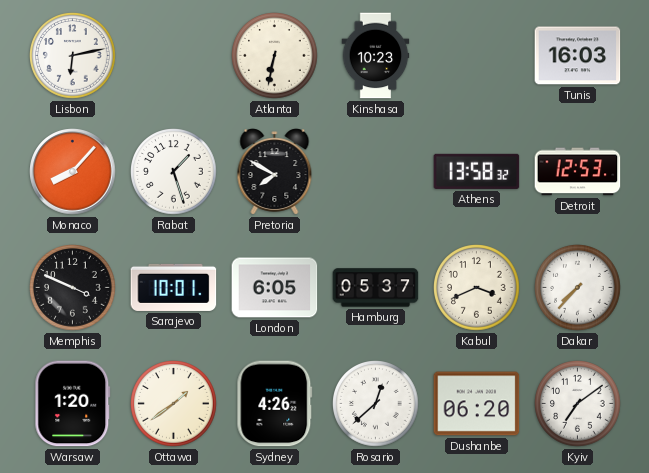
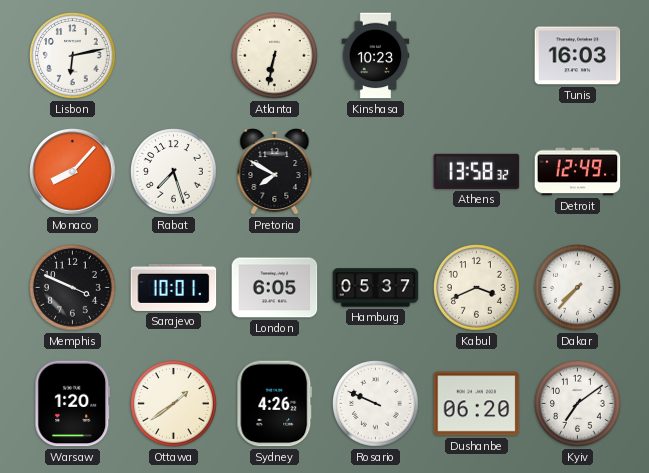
Rabat: 1:27 -> 7:27
Detroit: 12:53 -> 12:49
Rosario: 12:38 -> 9:49
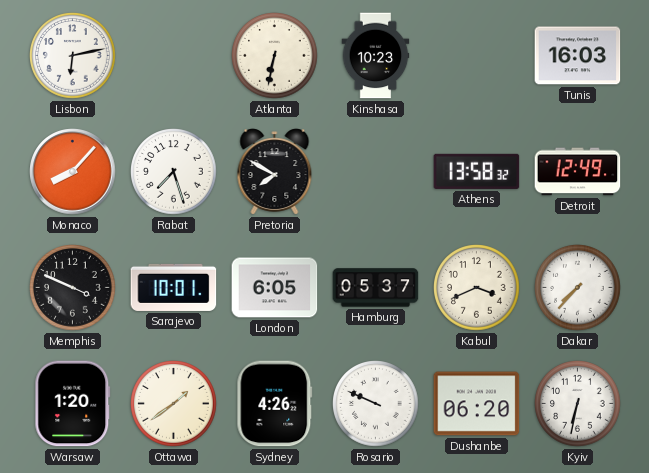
Kyiv: 7:09 -> 6:32
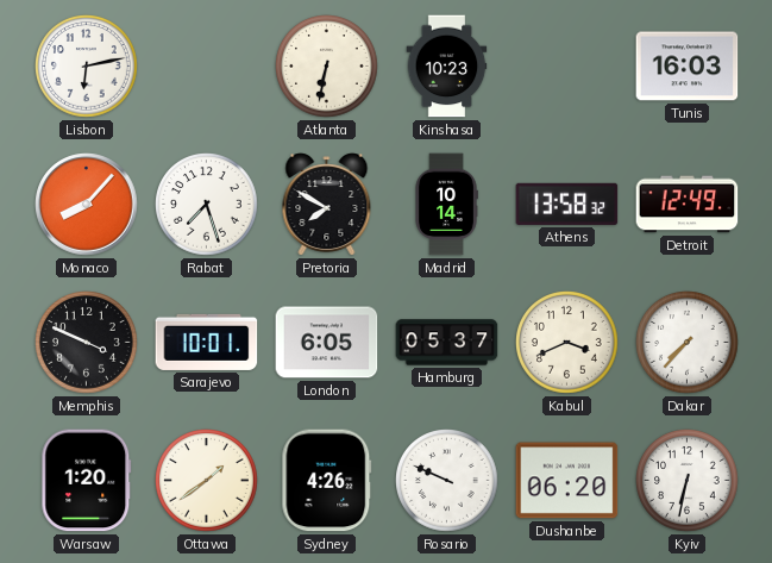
Madrid: none -> 10:14
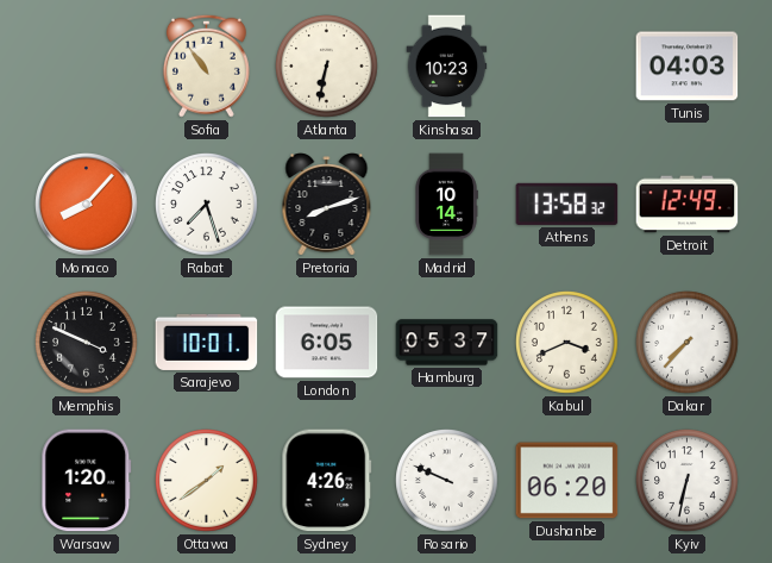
Lisbon: 6:13 -> none
Sofia: none -> 10:54
Tunis: 16:03 -> 04:03
Pretoria: 7:50 -> 8:12
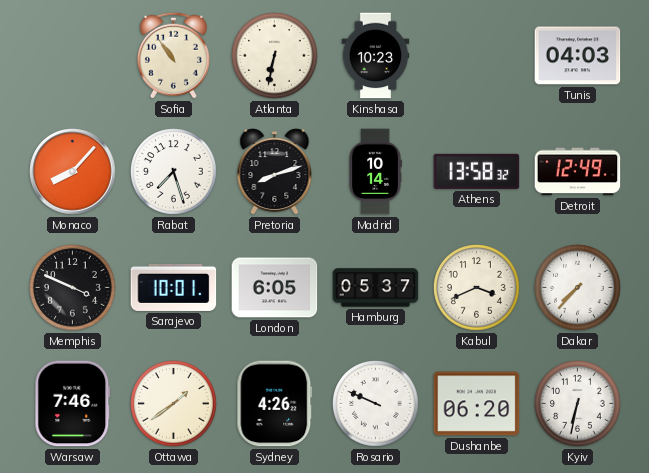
Warsaw: 1:20 -> 7:46
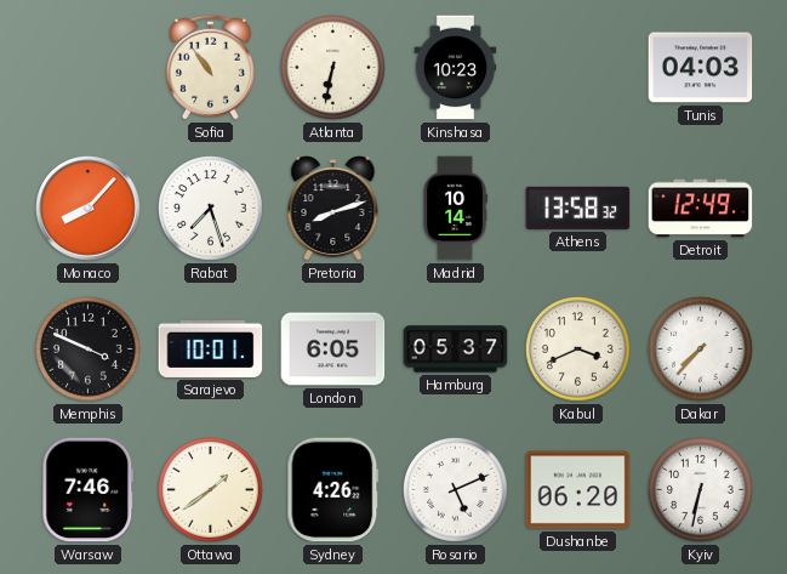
Rosario: 9:49 -> 5:11
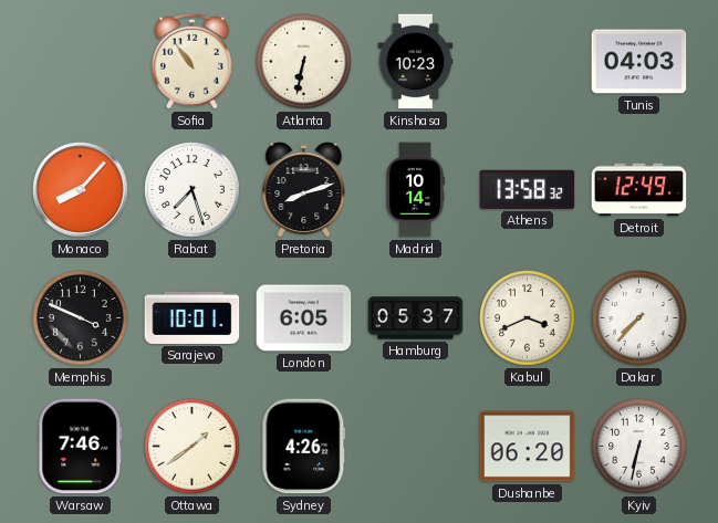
Rosario: 5:11 -> none
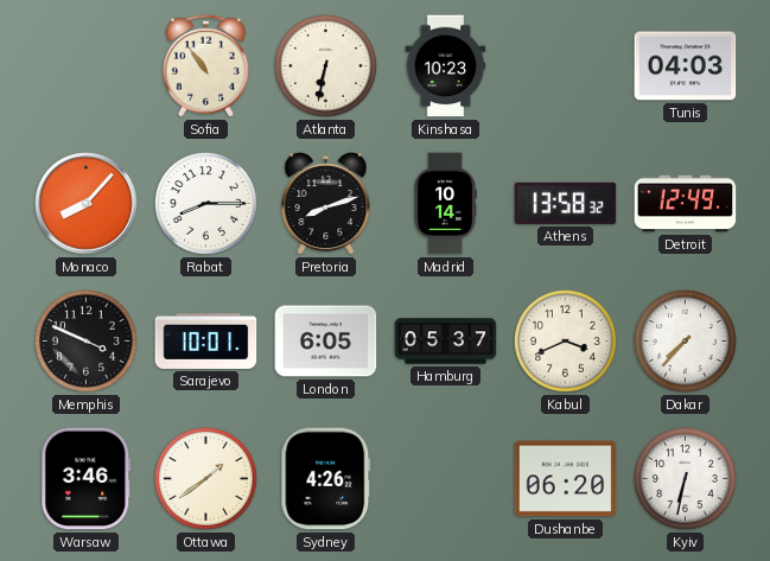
Rabat: 7:27 -> 8:15
Warsaw: 7:46 -> 3:46
